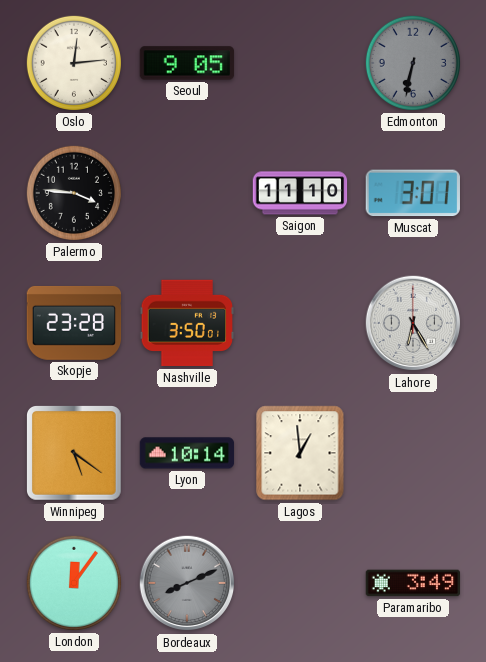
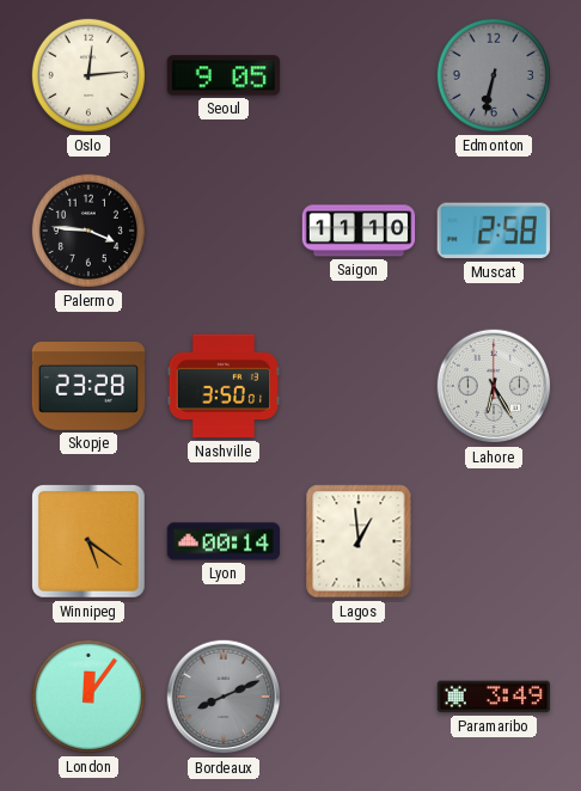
Muscat: 3:01 -> 2:58
Lyon: 10:14 -> 00:14
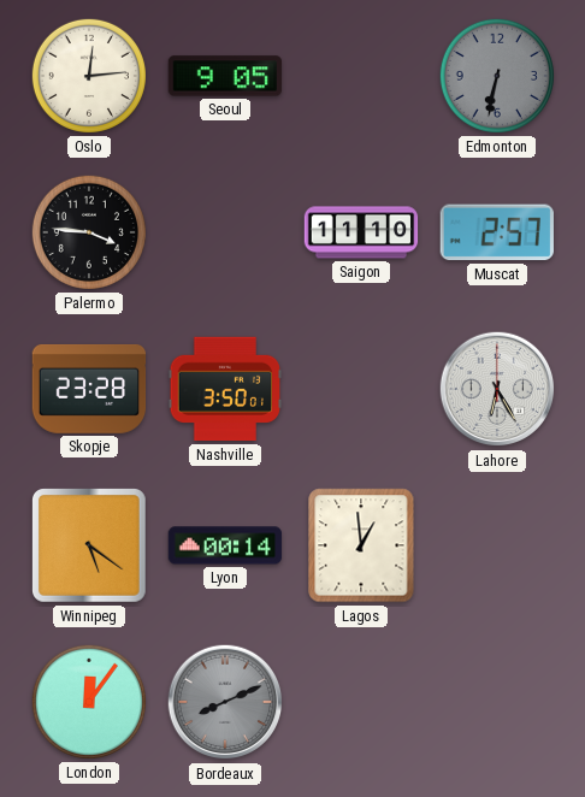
Muscat: 2:58 -> 2:57
Paramaribo: 3:49 -> none
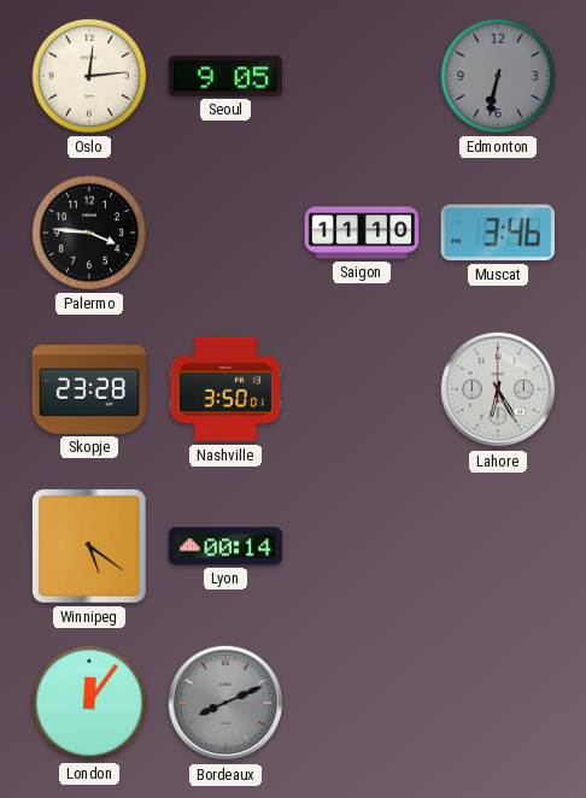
Muscat: 2:57 -> 3:46
Lagos: 12:59 -> none
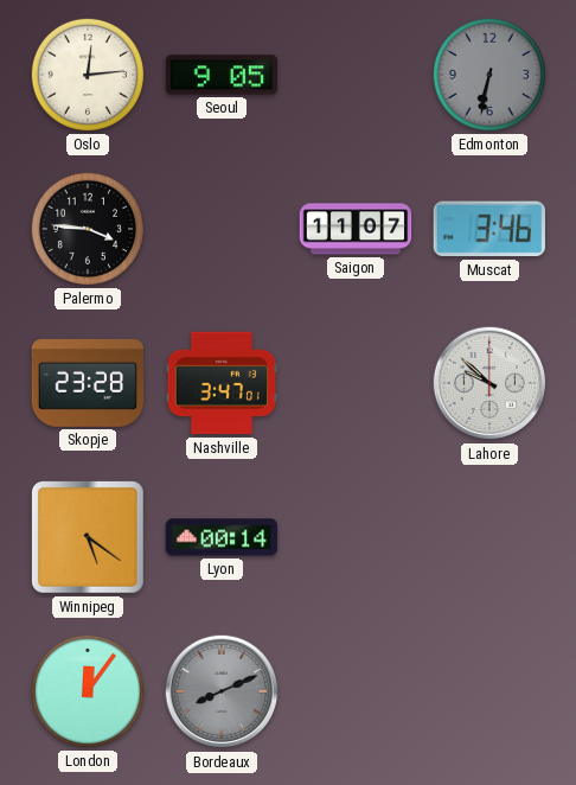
Saigon: 11:10 -> 11:07
Nashville: 3:50 -> 3:47
Lahore: 6:25 -> 9:52
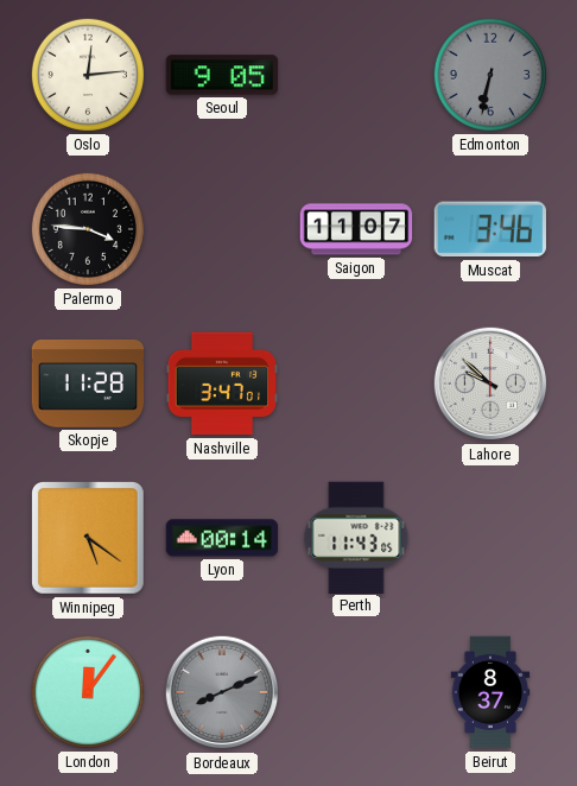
Skopje: 23:28 -> 11:28
Perth: none -> 11:43
Beirut: none -> 8:37
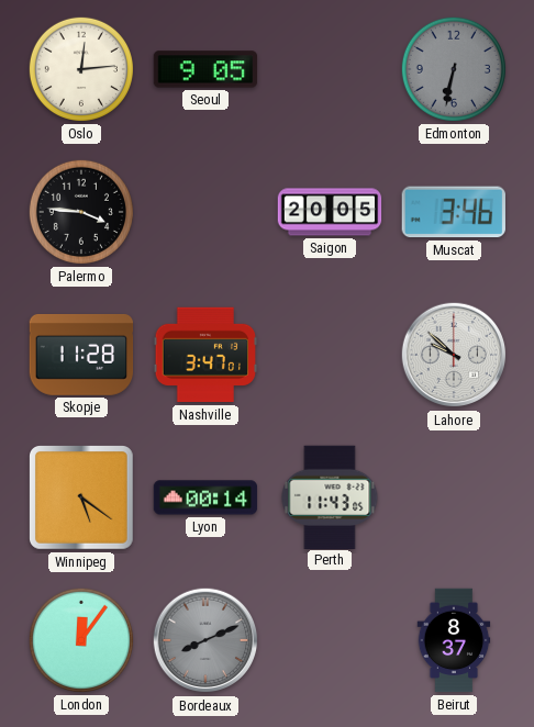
Saigon: 11:07 -> 20:05
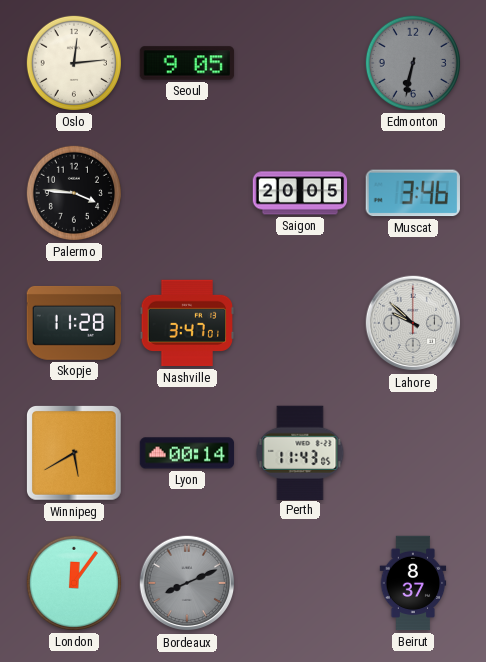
Winnipeg: 5:21 -> 5:40
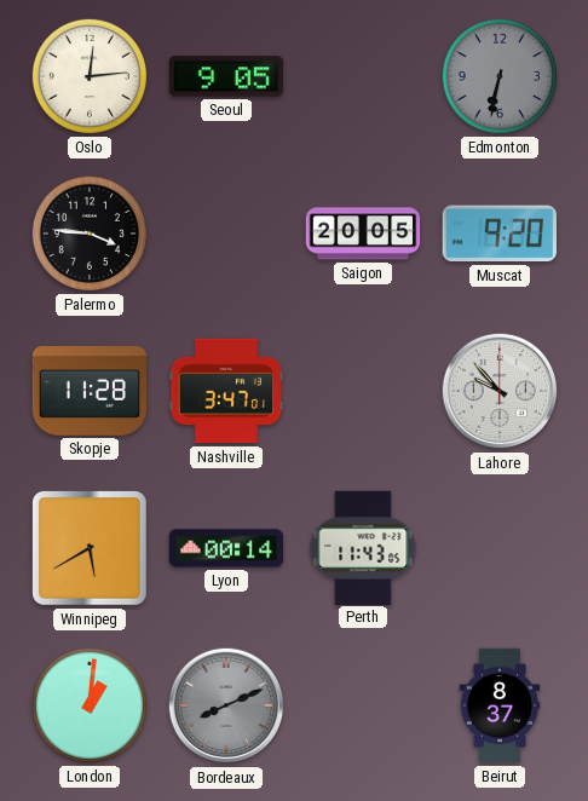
Muscat: 3:46 -> 9:20
Lahore: 9:52 -> 9:53
London: 12:06 -> 1:01
